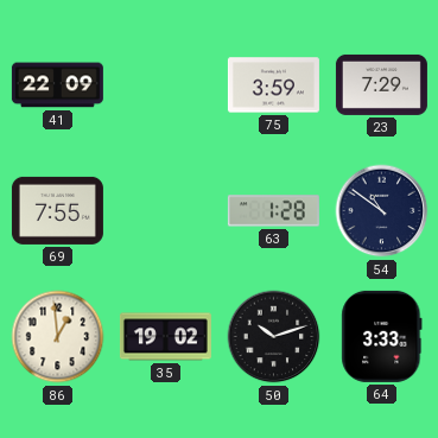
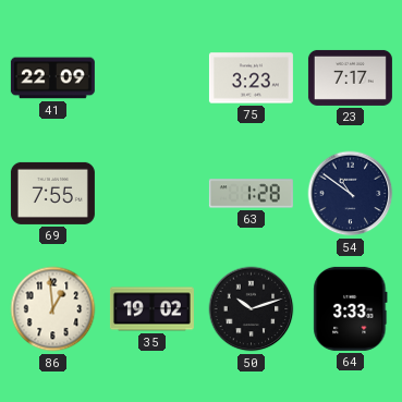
75: 3:59 -> 3:23
23: 7:29 -> 7:17
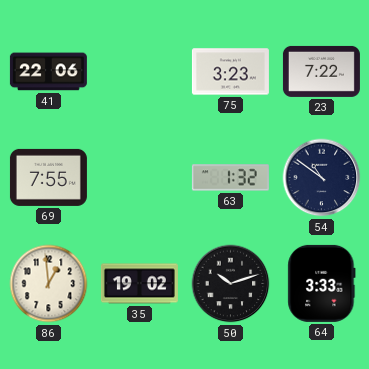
41: 22:09 -> 22:06
23: 7:17 -> 7:22
63: 1:28 -> 1:32
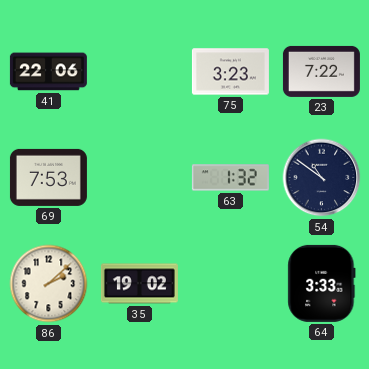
69: 7:55 -> 7:53
86: 12:59 -> 2:08
50: 10:12 -> none
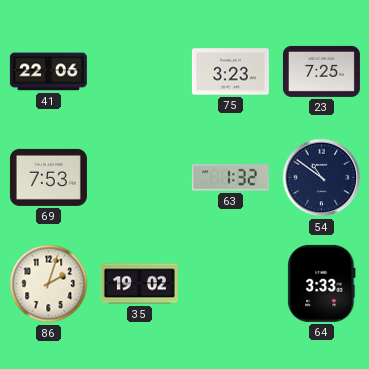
23: 7:22 -> 7:25
86: 2:08 -> 2:03
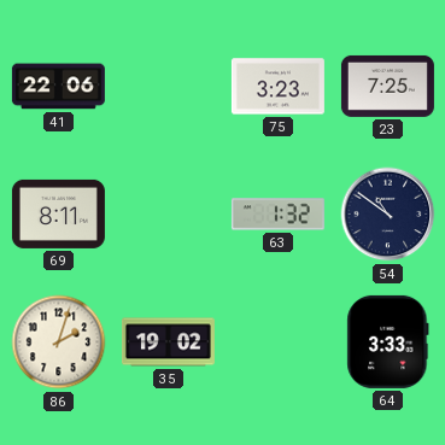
69: 7:53 -> 8:11
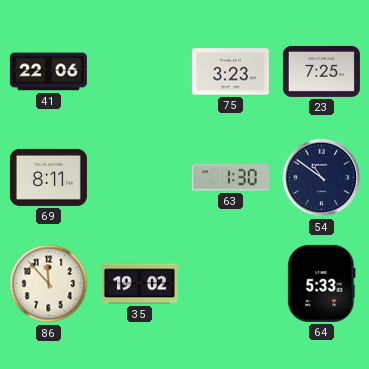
63: 1:32 -> 1:30
86: 2:03 -> 11:53
64: 3:33 -> 5:33
